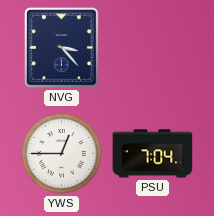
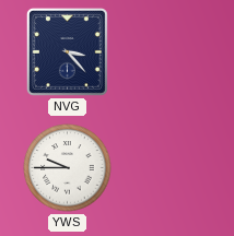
YWS: 12:45 -> 9:45
PSU: 7:04 -> none
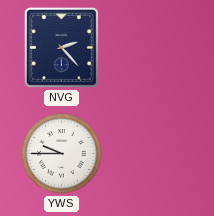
NVG: 3:23 -> 2:23
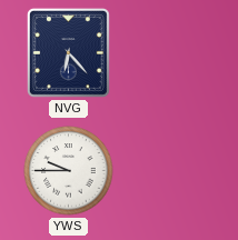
NVG: 2:23 -> 6:23
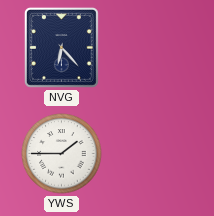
YWS: 9:45 -> 1:45
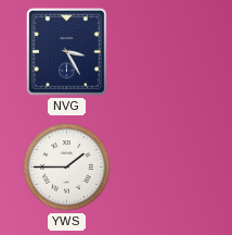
NVG: 6:23 -> 3:25
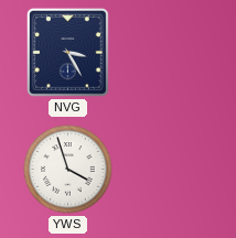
YWS: 1:45 -> 3:57
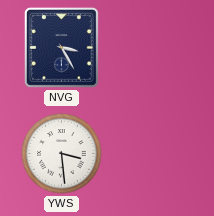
YWS: 3:57 -> 3:29
